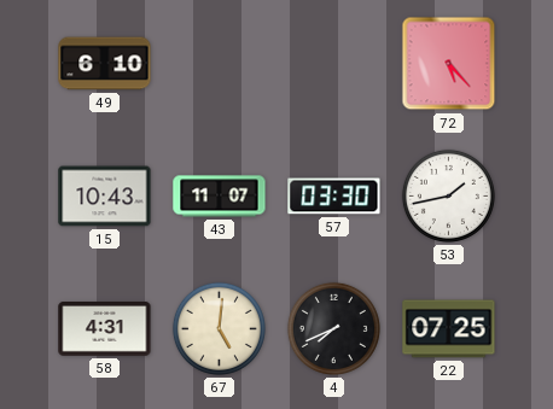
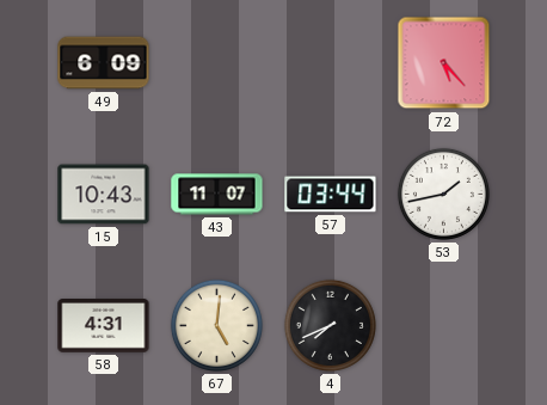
49: 6:10 -> 6:09
57: 03:30 -> 03:44
22: 07:25 -> none
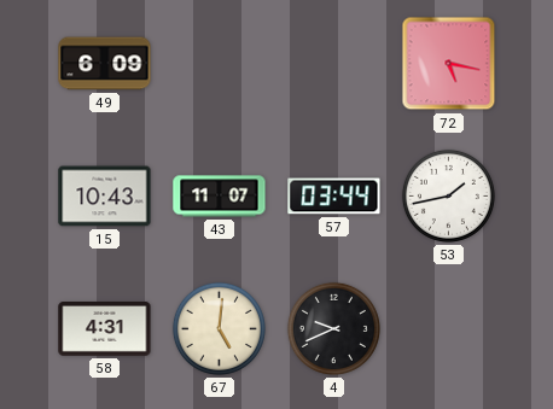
72: 5:23 -> 5:17
4: 7:41 -> 9:41
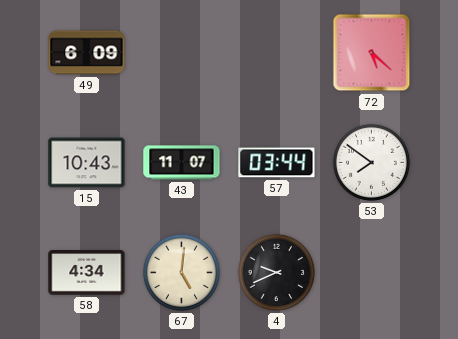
72: 5:17 -> 5:22
53: 1:43 -> 7:51
58: 4:31 -> 4:34
